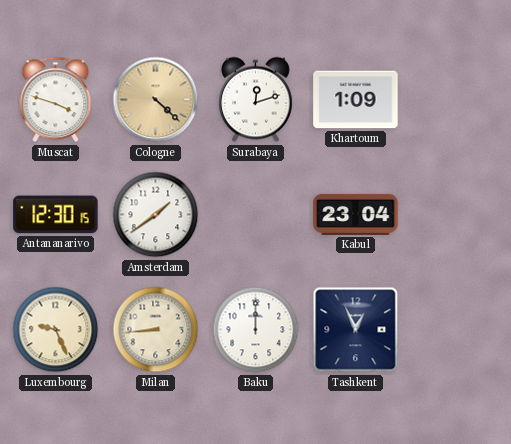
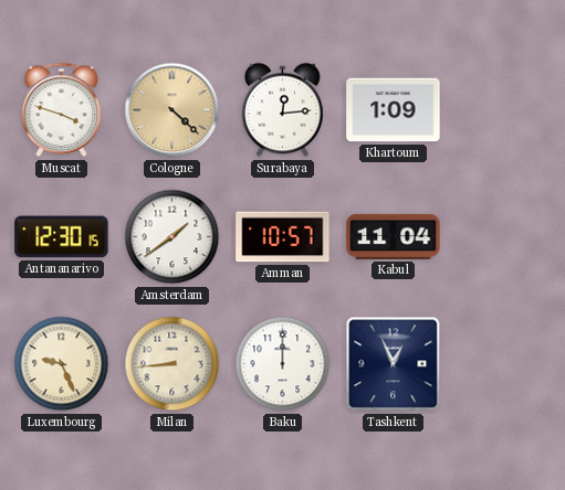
Surabaya: 12:12 -> 12:14
Amman: none -> 10:57
Kabul: 23:04 -> 11:04
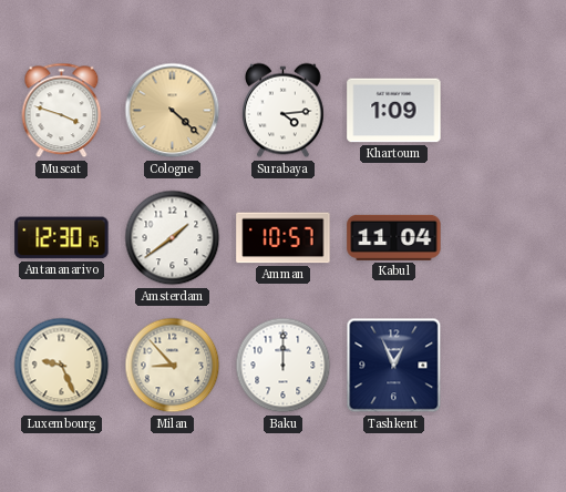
Surabaya: 12:14 -> 4:14
Milan: 8:44 -> 8:53
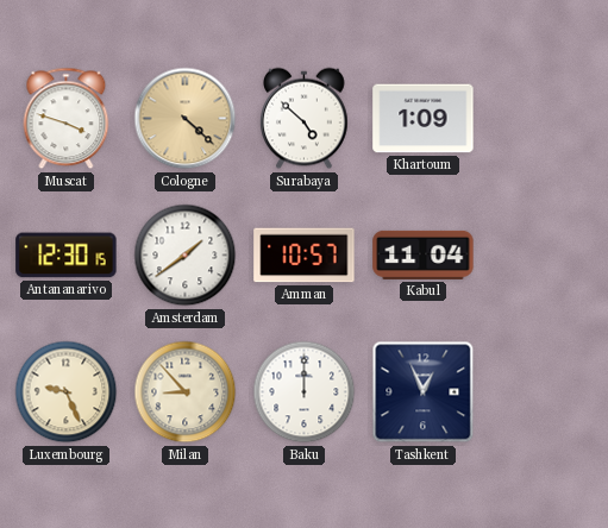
Surabaya: 4:14 -> 4:52
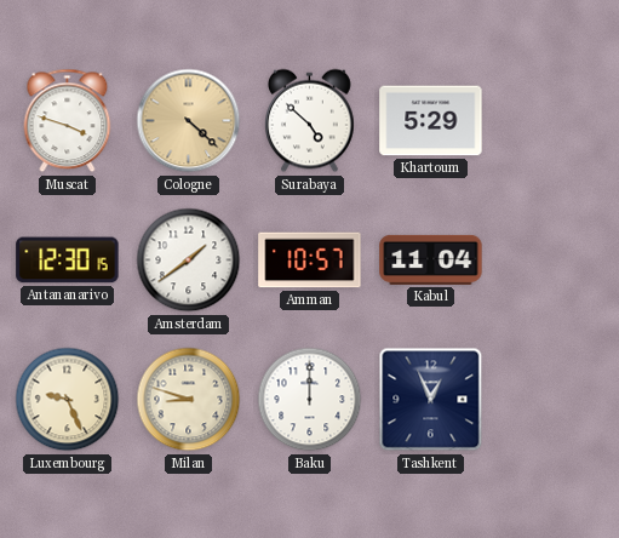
Khartoum: 1:09 -> 5:29
Milan: 8:53 -> 8:48
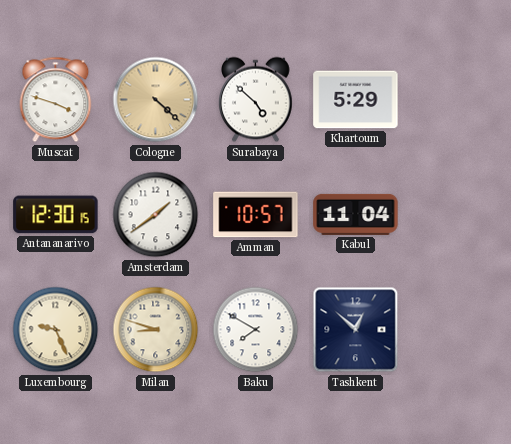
Baku: 12:00 -> 7:50
Tashkent: 12:56 -> 12:52
